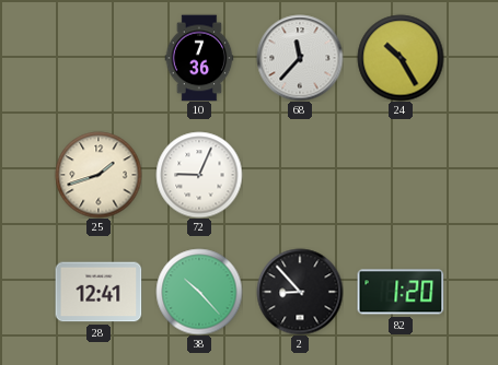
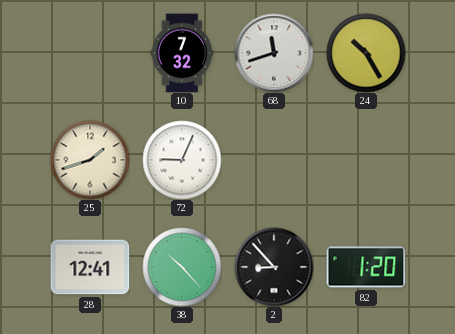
10: 7:36 -> 7:32
68: 11:37 -> 11:42
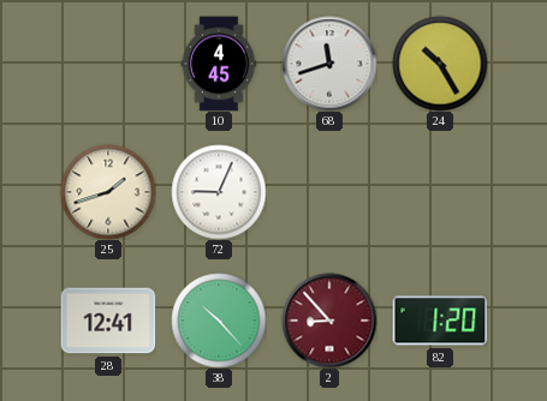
10: 7:32 -> 4:45
2 dial: black -> burgundy
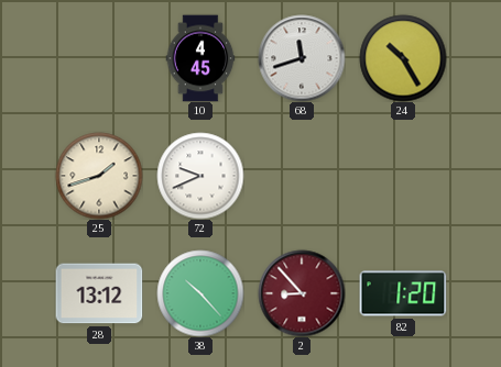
72: 9:04 -> 9:41
28: 12:41 -> 13:12
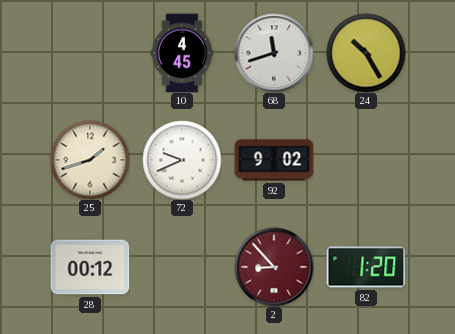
92: none -> 9:02
28: 13:12 -> 00:12
38: 10:23 -> none
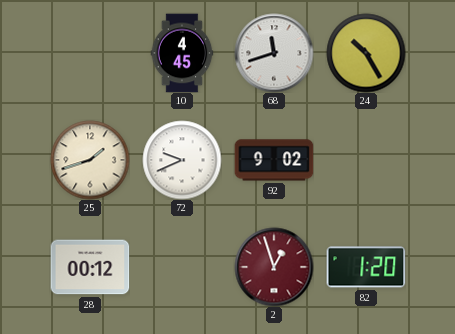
2: 8:53 -> 12:57
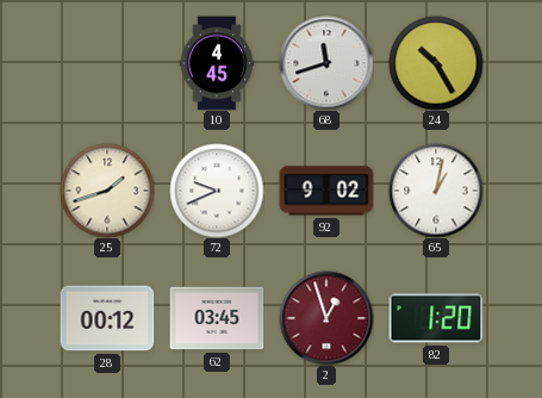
65: none -> 1:02
62: none -> 03:45
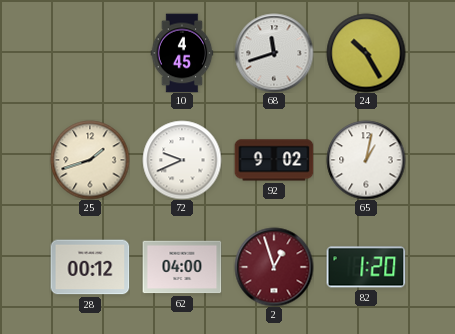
62: 03:45 -> 04:00
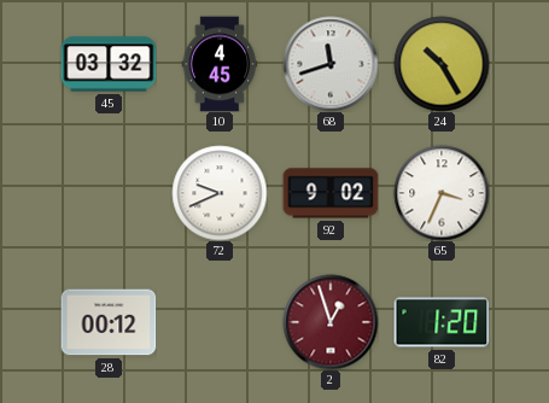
45: none -> 03:32
25: 1:42 -> none
65: 1:02 -> 3:34
62: 04:00 -> none
